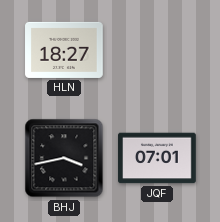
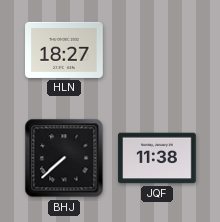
BHJ: 3:43 -> 7:38
JQF: 07:01 -> 11:38
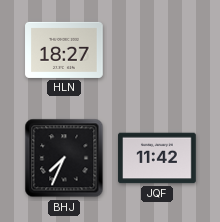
BHJ: 7:38 -> 7:34
JQF: 11:38 -> 11:42
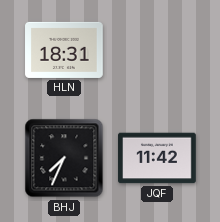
HLN: 18:27 -> 18:31
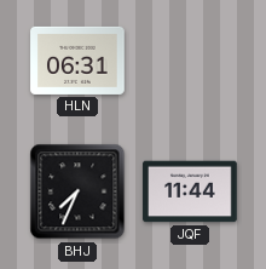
HLN: 18:31 -> 06:31
JQF: 11:42 -> 11:44
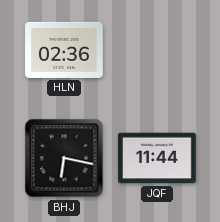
HLN: 06:31 -> 02:36
BHJ: 7:34 -> 6:17
